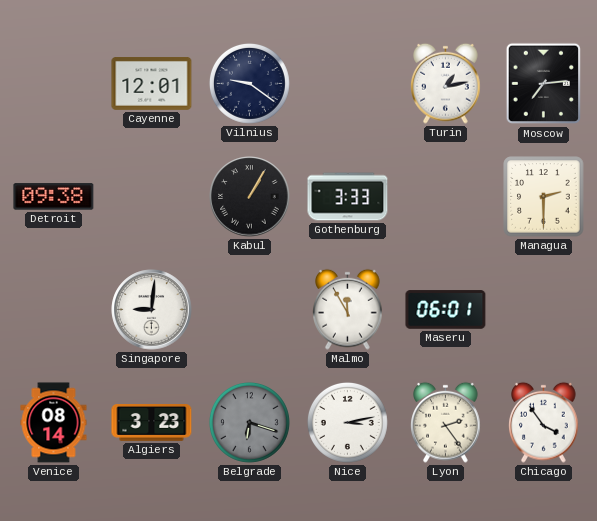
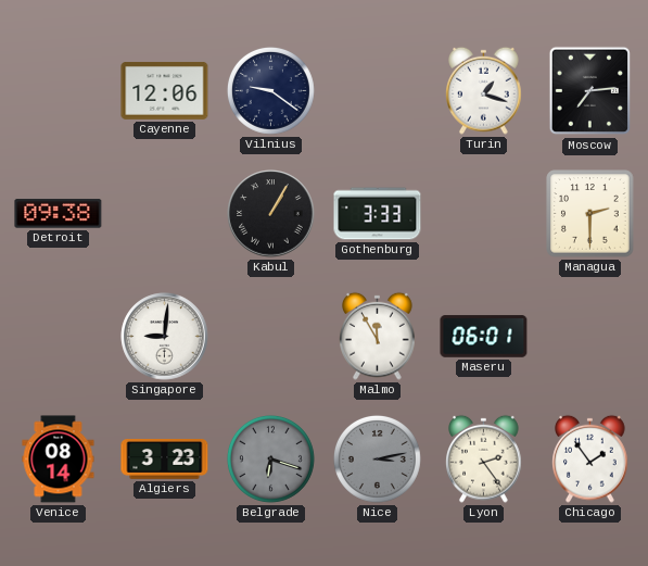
Cayenne: 12:01 -> 12:06
Turin: 1:13 -> 1:18
Nice dial: white -> grey
Chicago: 3:54 -> 1:54
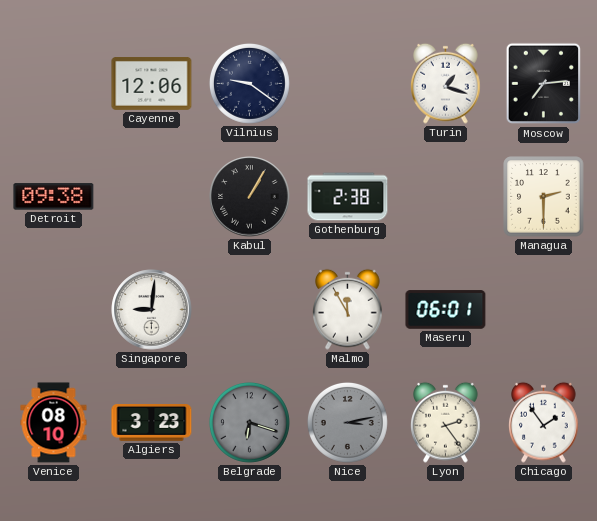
Gothenburg: 3:33 -> 2:38
Venice: 08:14 -> 08:10
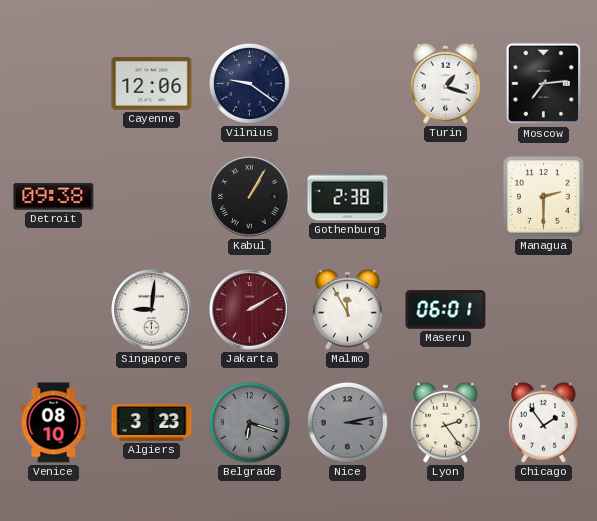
Jakarta: none -> 2:10
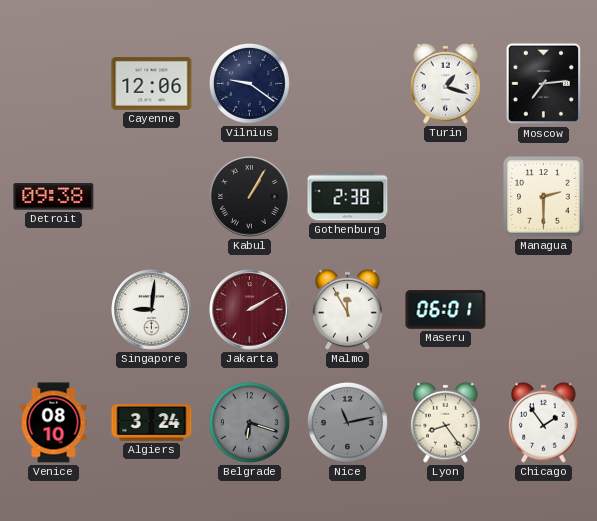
Algiers: 3:23 -> 3:24
Nice: 3:13 -> 11:13
Lyon: 2:24 -> 8:24
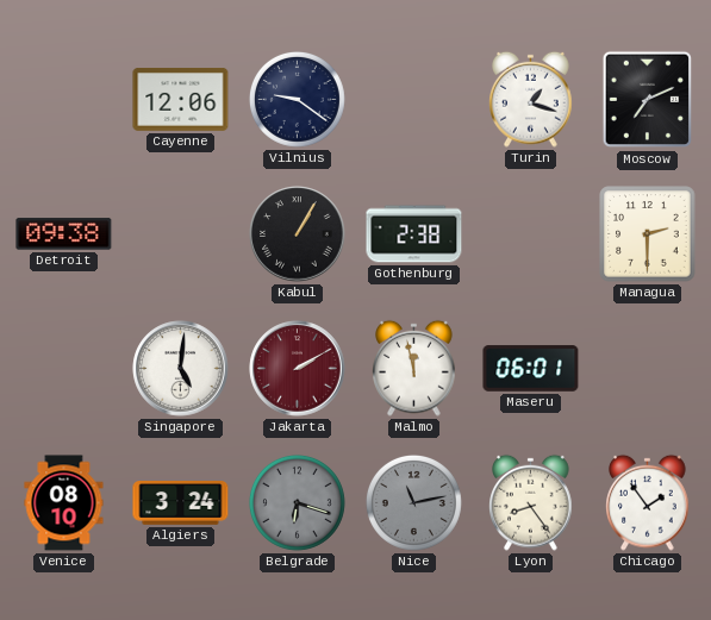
Moscow: 7:14 -> 7:11
Singapore: 9:01 -> 5:01
Malmo: 11:55 -> 11:58
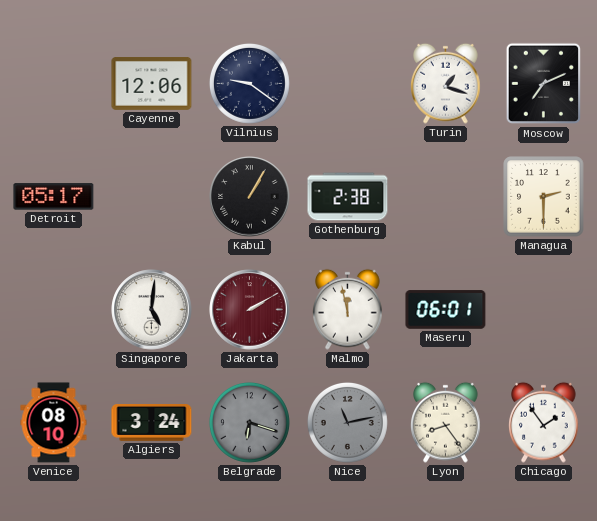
Detroit: 09:38 -> 05:17
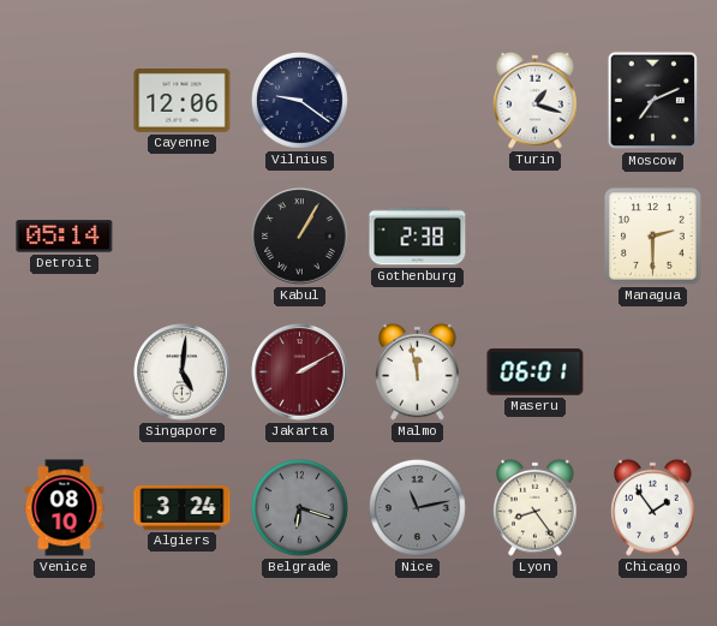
Detroit: 05:17 -> 05:14
